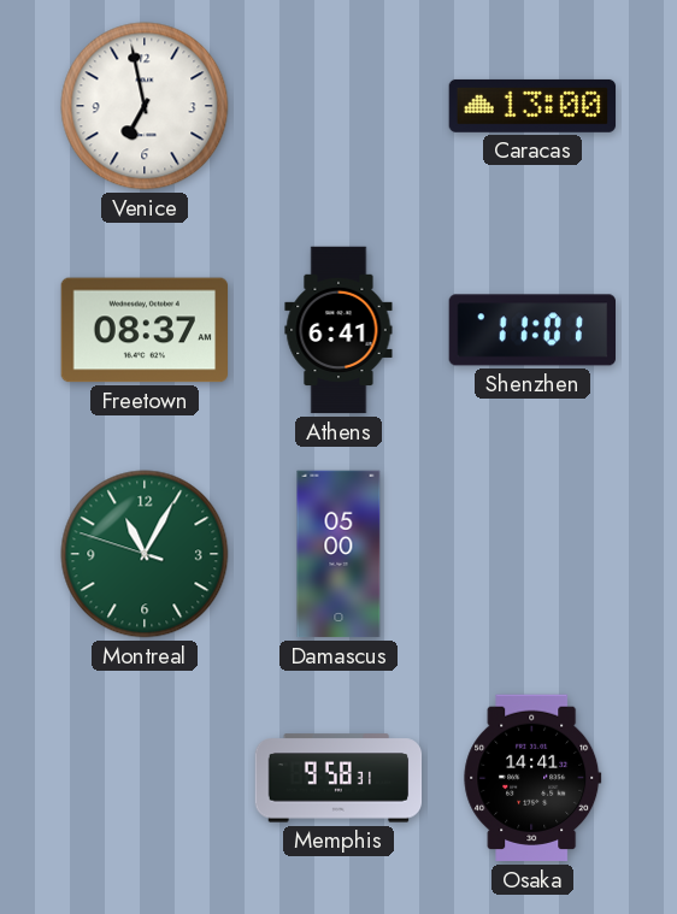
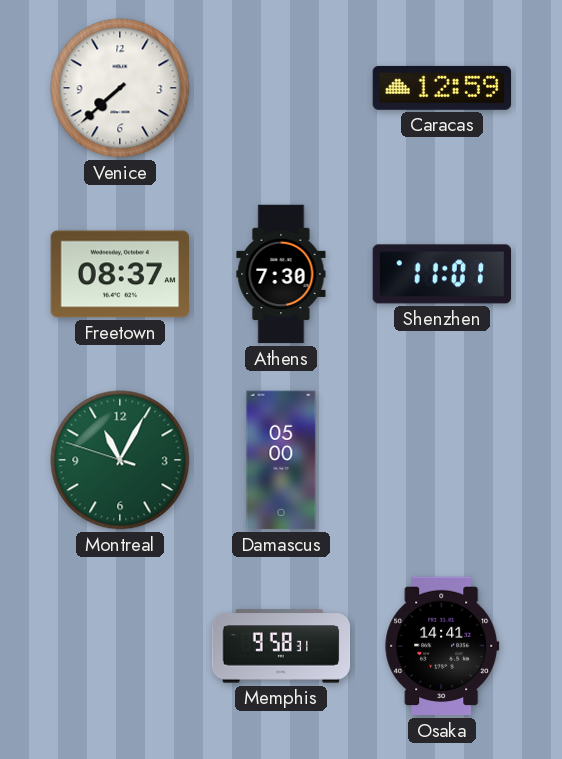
Venice: 6:58 -> 7:38
Caracas: 13:00 -> 12:59
Athens: 6:41 -> 7:30
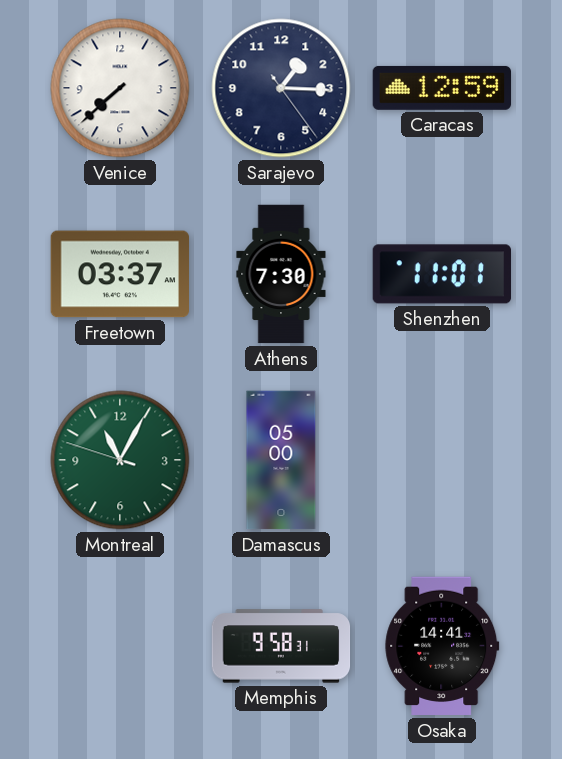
Sarajevo: none -> 1:15
Freetown: 08:37 -> 03:37
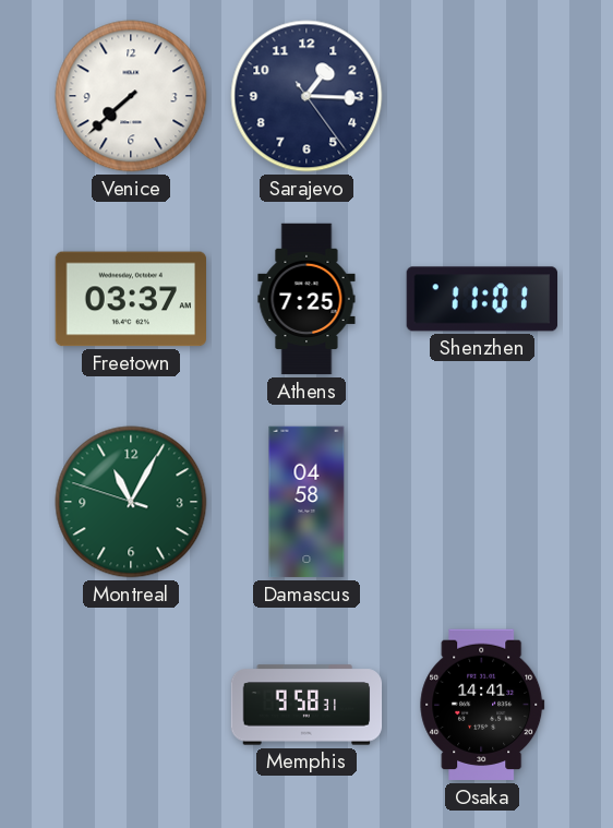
Caracas: 12:59 -> none
Athens: 7:30 -> 7:25
Damascus: 05:00 -> 04:58
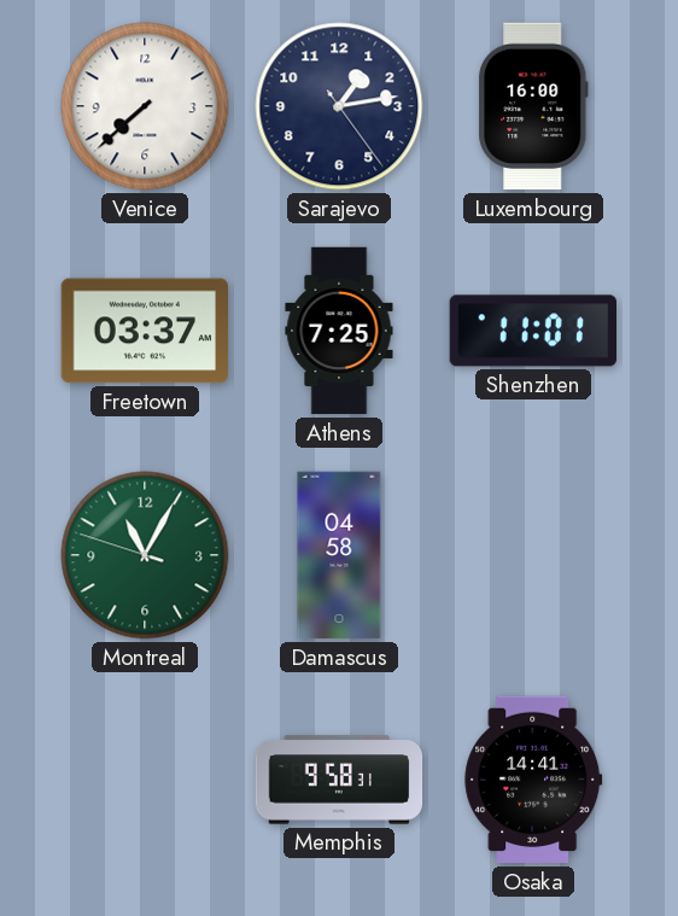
Sarajevo: 1:15 -> 1:13
Luxembourg: none -> 16:00
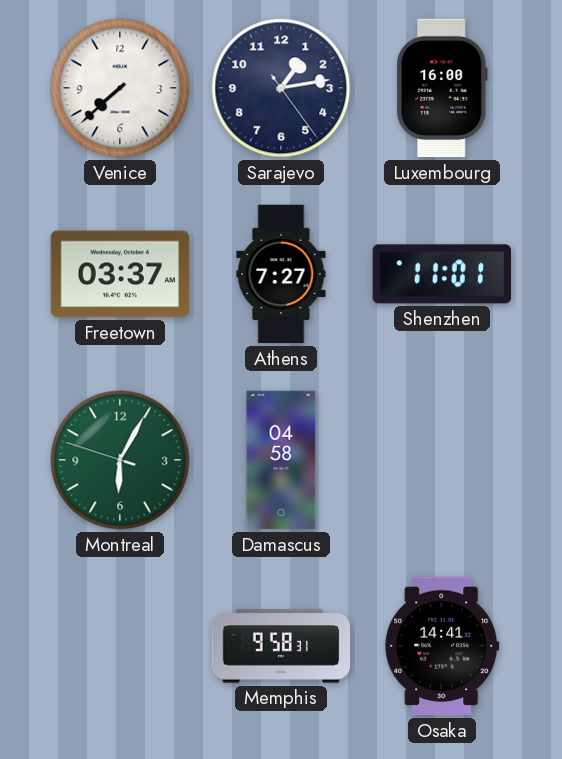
Athens: 7:25 -> 7:27
Montreal: 11:04 -> 6:04
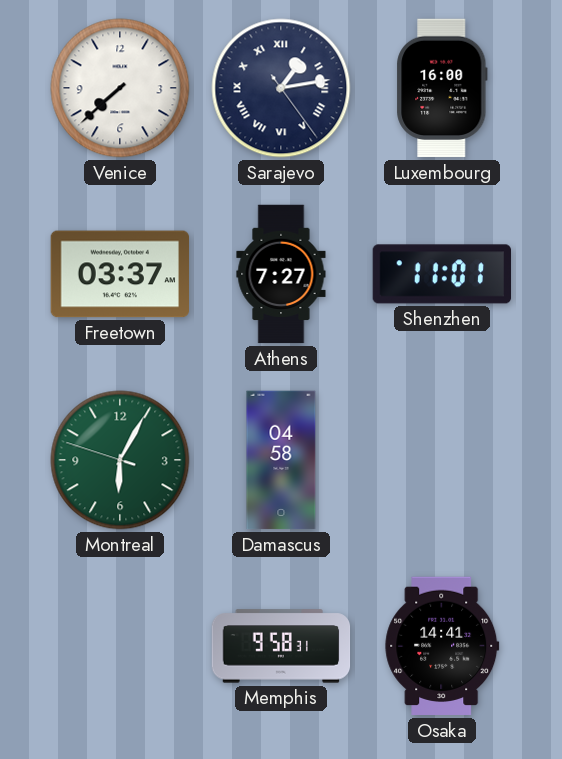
Sarajevo numerals: Arabic -> Roman
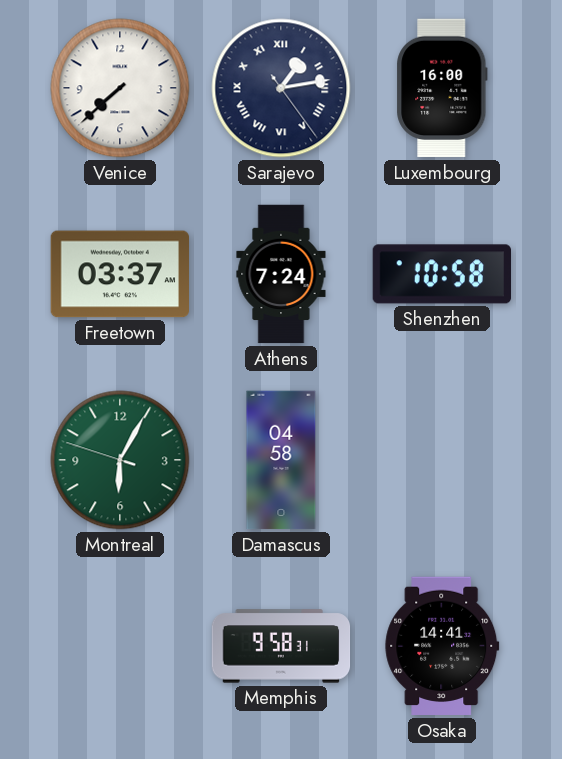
Athens: 7:27 -> 7:24
Shenzhen: 11:01 -> 10:58
